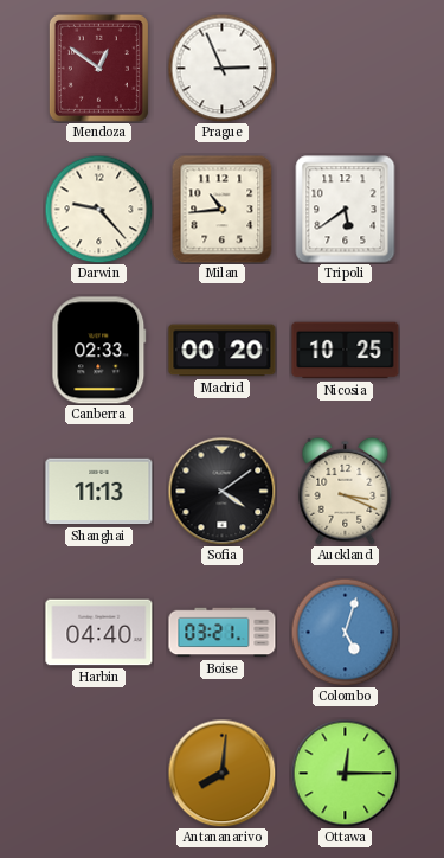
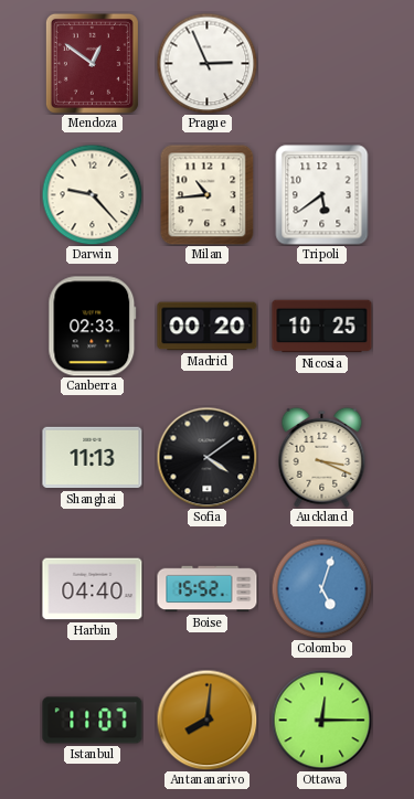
Boise: 03:21 -> 15:52
Istanbul: none -> 11:07
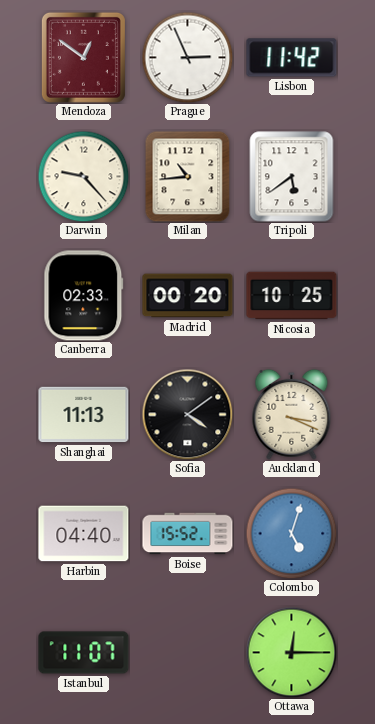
Lisbon: none -> 11:42
Antananarivo: 8:01 -> none
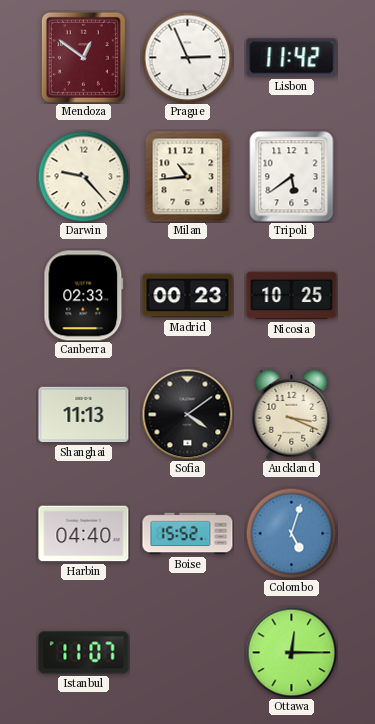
Madrid: 00:20 -> 00:23
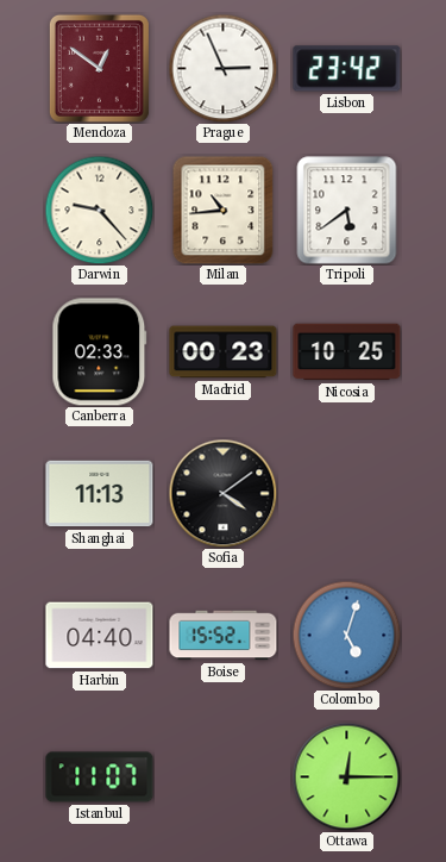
Lisbon: 11:42 -> 23:42
Auckland: 3:19 -> none
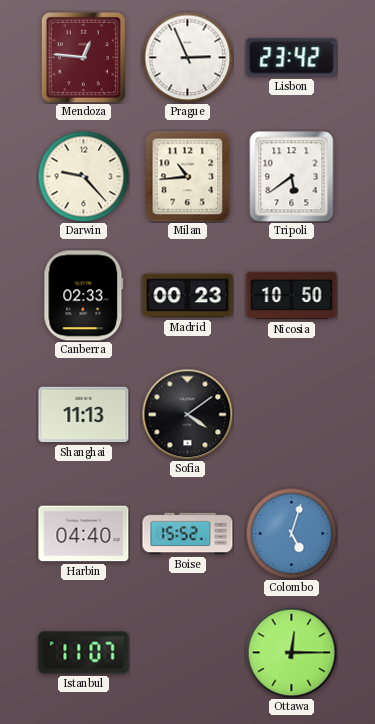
Mendoza: 12:51 -> 12:46
Nicosia: 10:25 -> 10:50
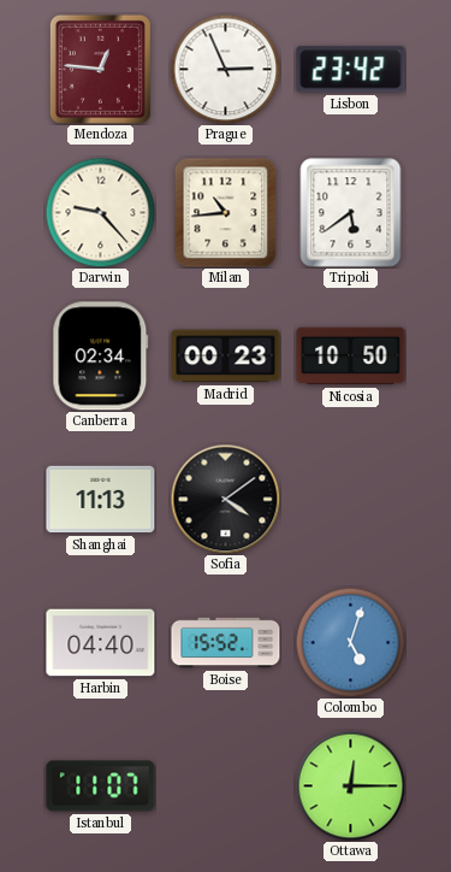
Canberra: 02:33 -> 02:34
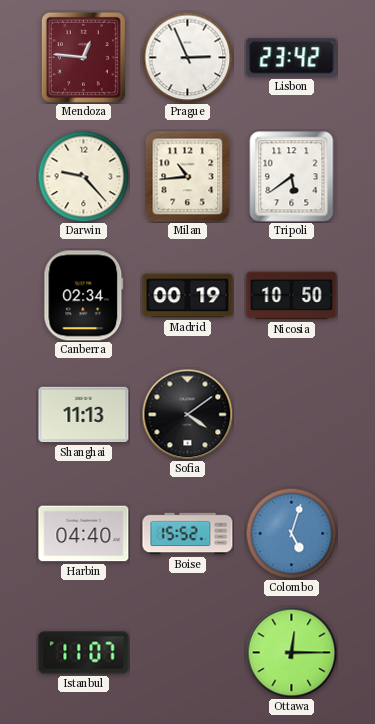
Madrid: 00:23 -> 00:19
